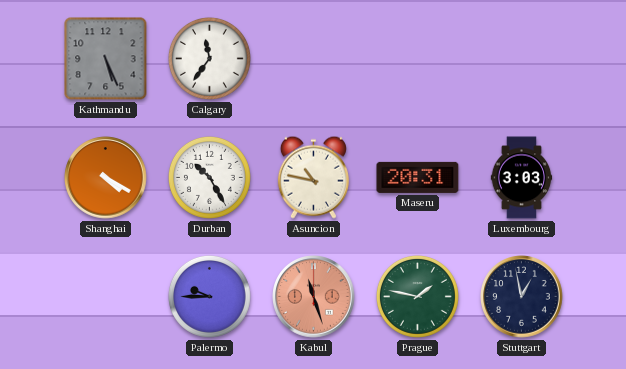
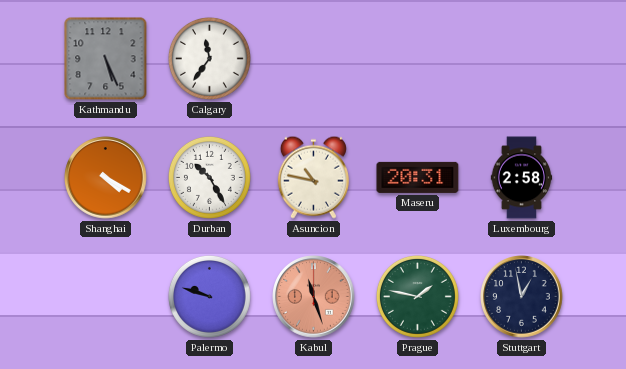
Luxembourg: 3:03 -> 2:58
Palermo: 9:45 -> 9:48
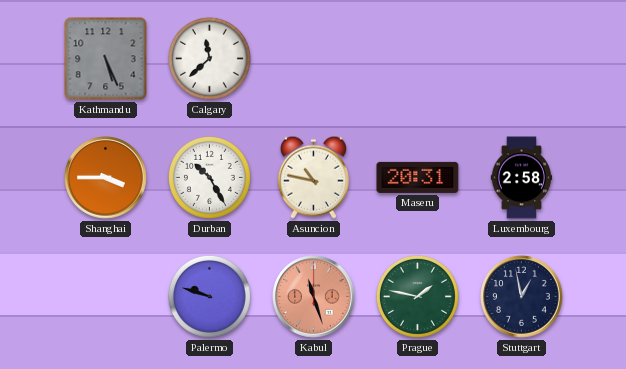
Calgary: 11:36 -> 11:38
Shanghai: 4:20 -> 3:45
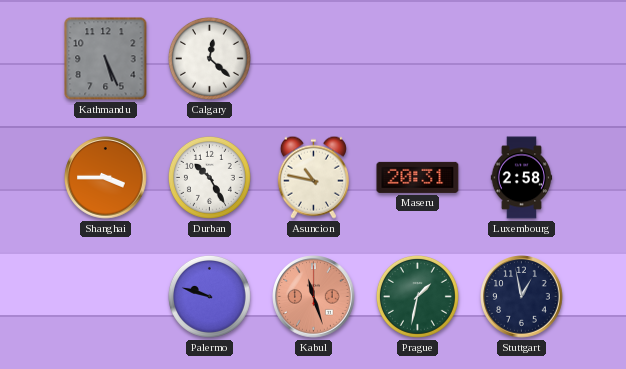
Calgary: 11:38 -> 12:22
Prague: 1:47 -> 1:32
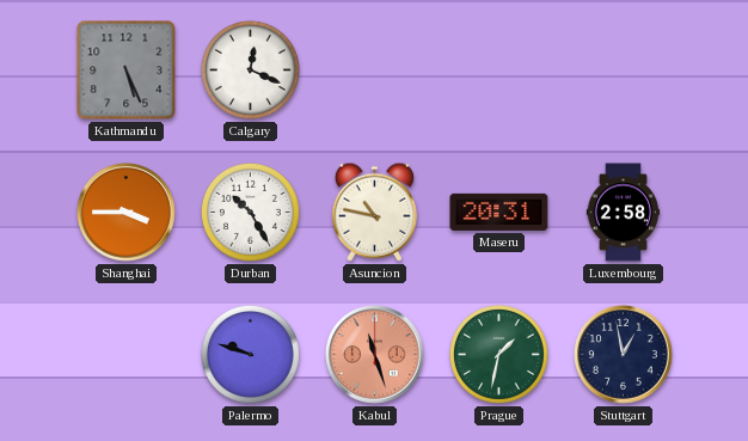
Calgary: 12:22 -> 12:19
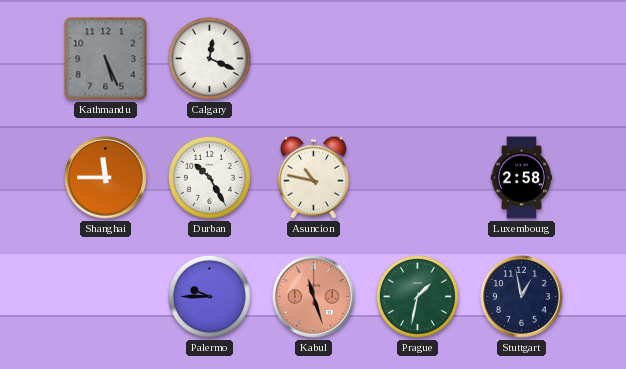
Shanghai: 3:45 -> 11:45
Maseru: 20:31 -> none
Palermo: 9:48 -> 9:45
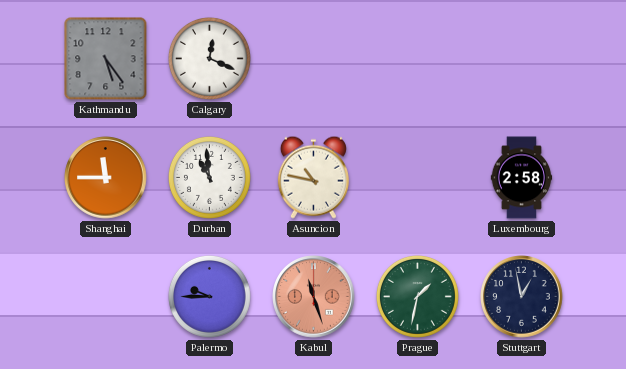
Kathmandu: 5:26 -> 5:24
Durban: 10:25 -> 10:59
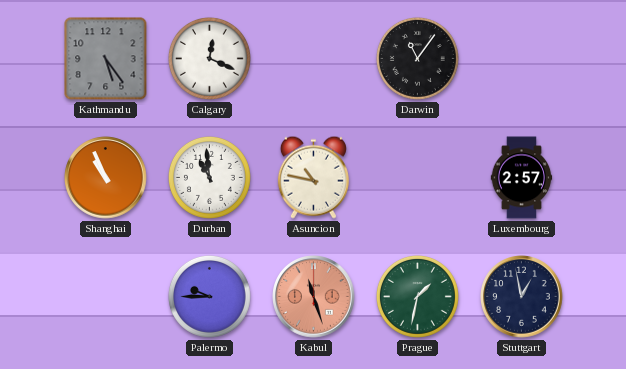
Darwin: none -> 11:06
Shanghai: 11:45 -> 10:56
Luxembourg: 2:58 -> 2:57
